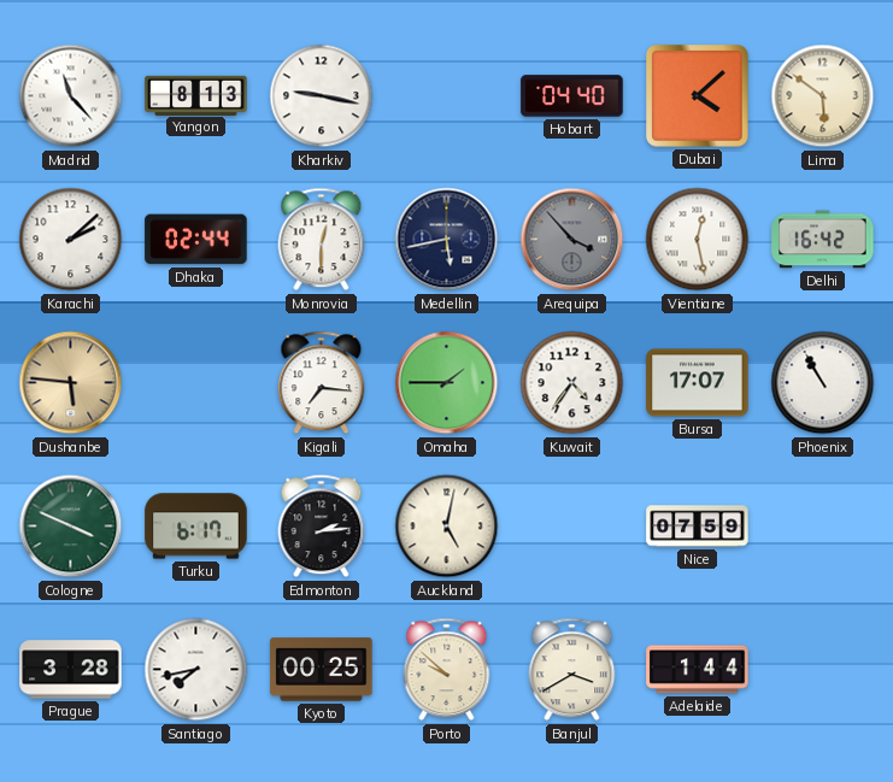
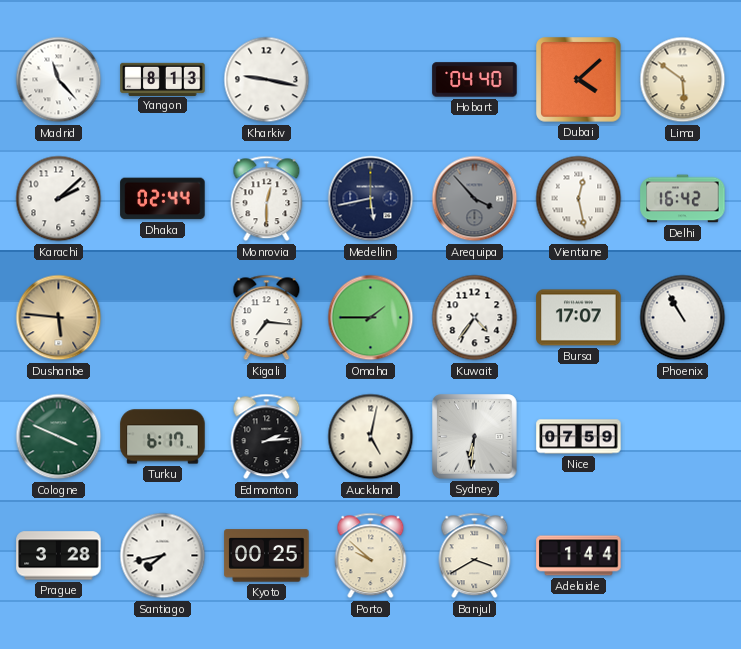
Sydney: none -> 6:31
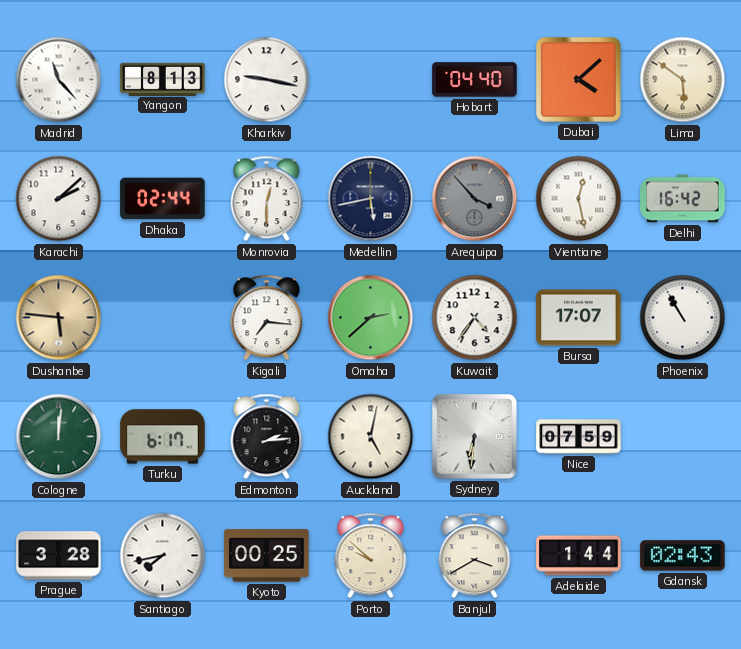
Omaha: 1:45 -> 2:38
Cologne: 3:49 -> 12:01
Gdansk: none -> 02:43
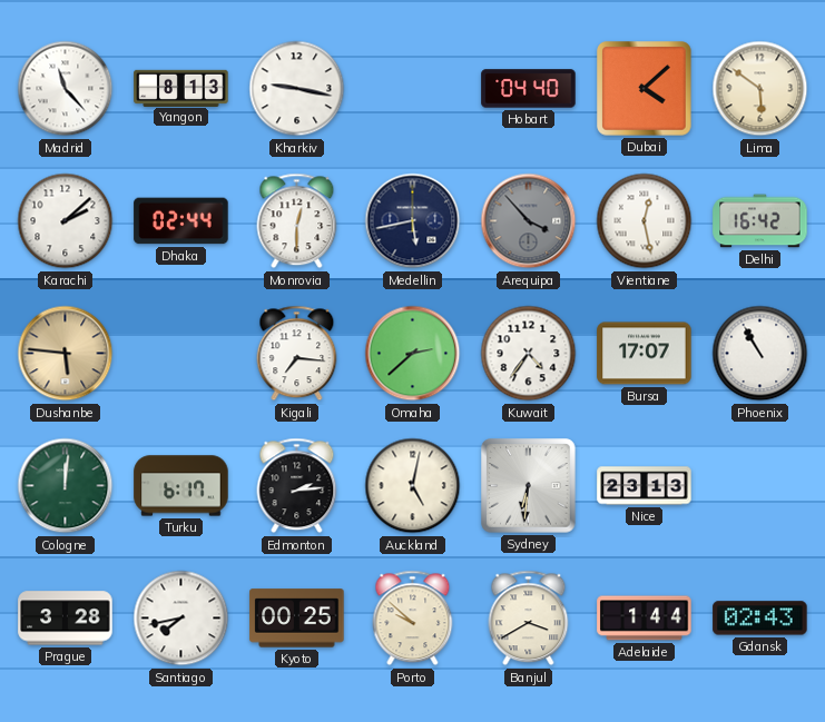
Nice: 07:59 -> 23:13
